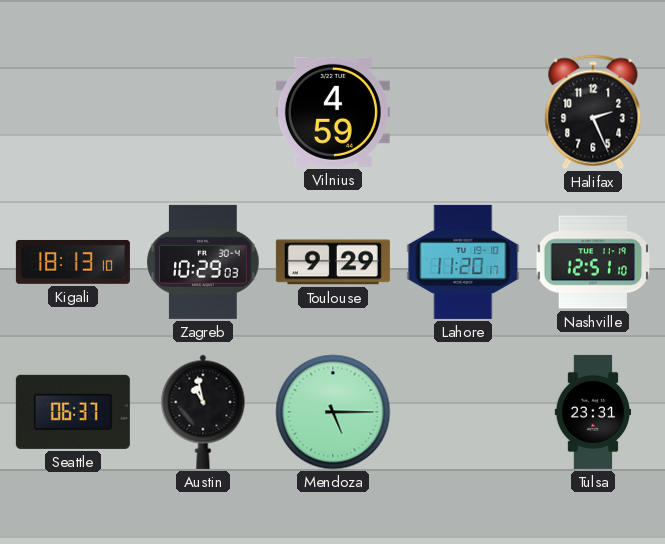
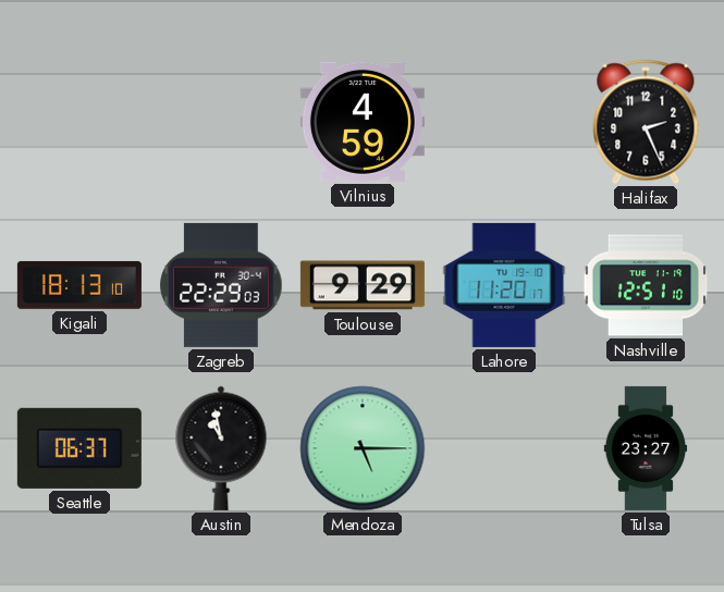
Zagreb: 10:29 -> 22:29
Tulsa: 23:31 -> 23:27
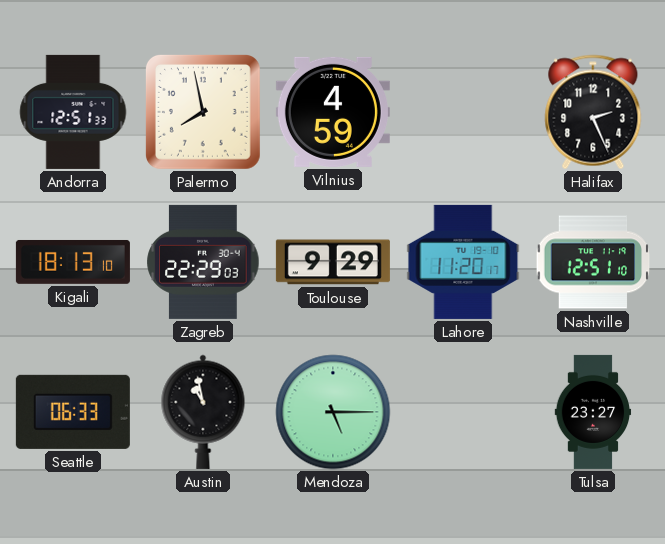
Andorra: none -> 12:51
Palermo: none -> 7:58
Seattle: 06:37 -> 06:33
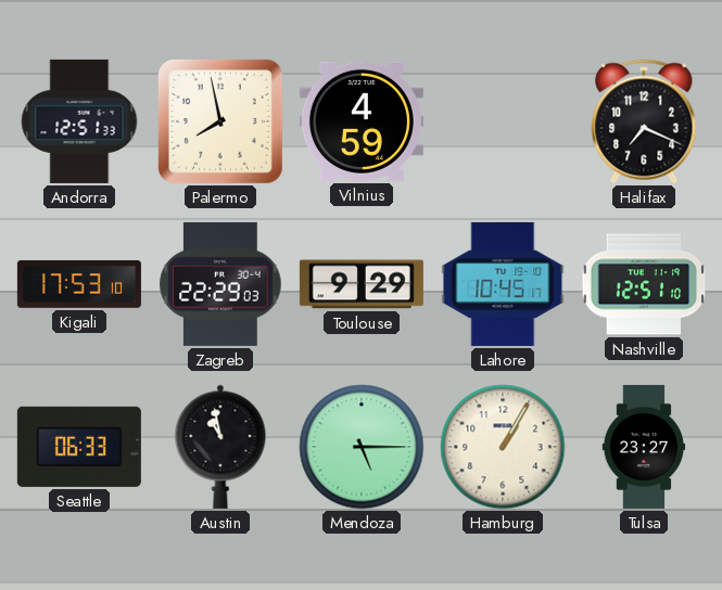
Halifax: 2:26 -> 7:19
Kigali: 18:13 -> 17:53
Lahore: 11:20 -> 10:45
Hamburg: none -> 1:05
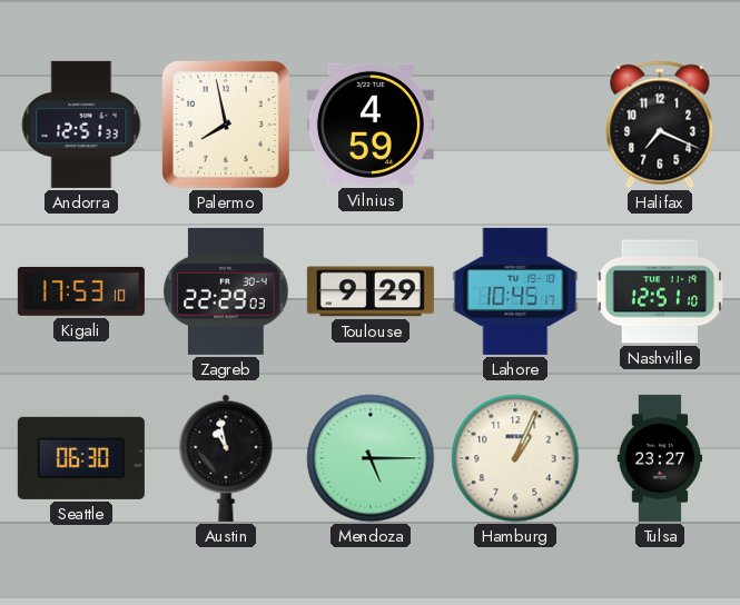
Seattle: 06:33 -> 06:30
Hamburg: 1:05 -> 1:04
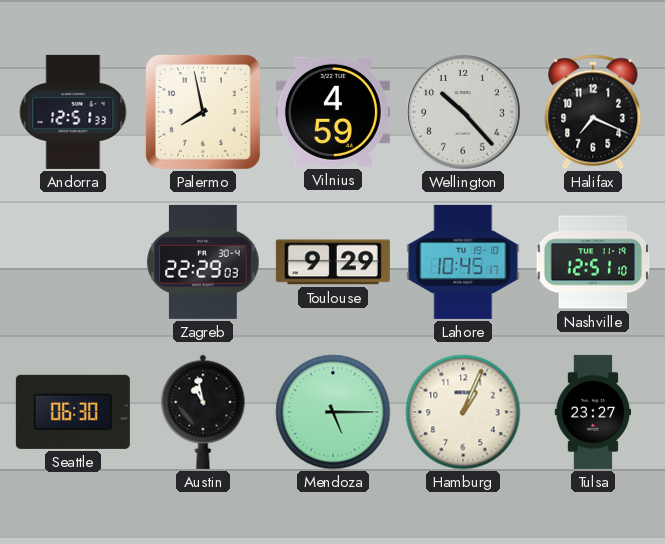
Wellington: none -> 10:23
Kigali: 17:53 -> none
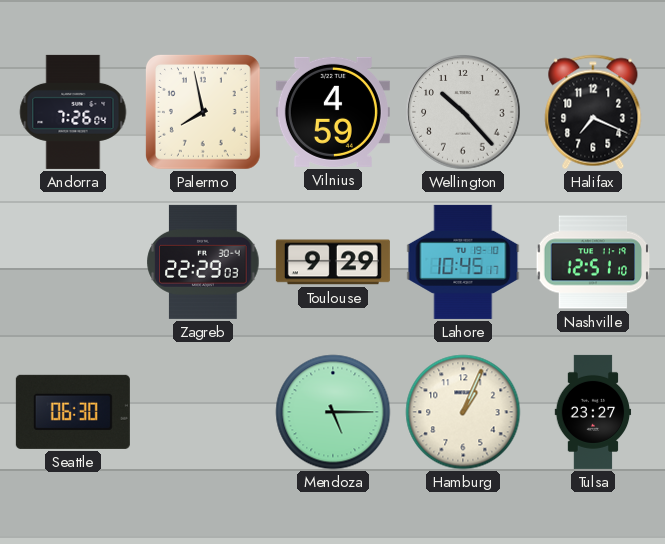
Andorra: 12:51 -> 7:26
Austin: 10:58 -> none
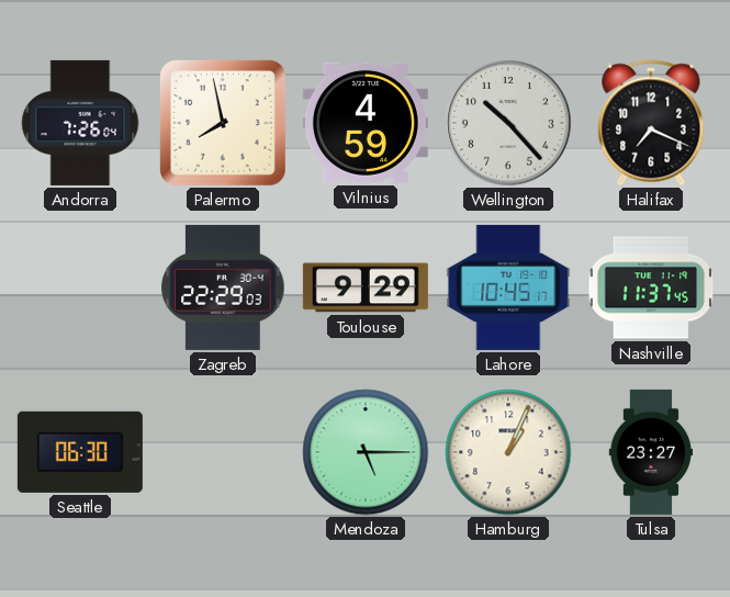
Nashville: 12:51 -> 11:37
